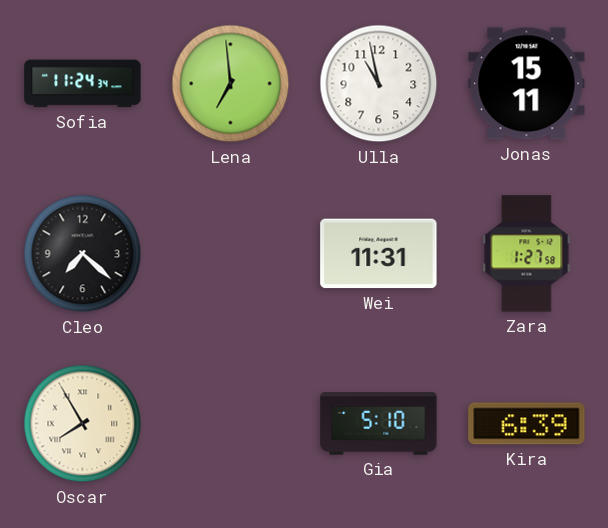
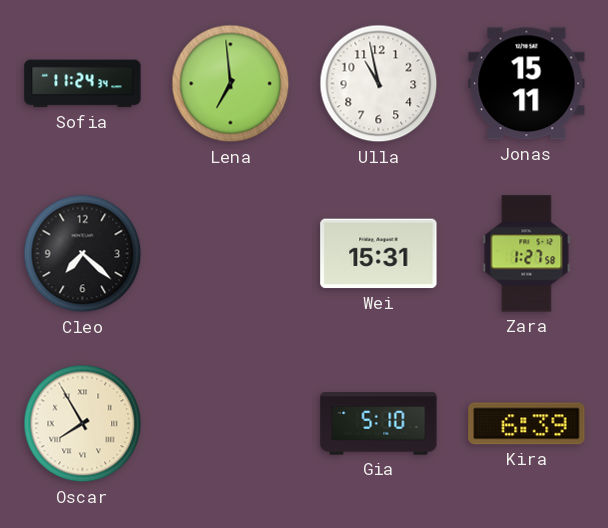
Wei: 11:31 -> 15:31
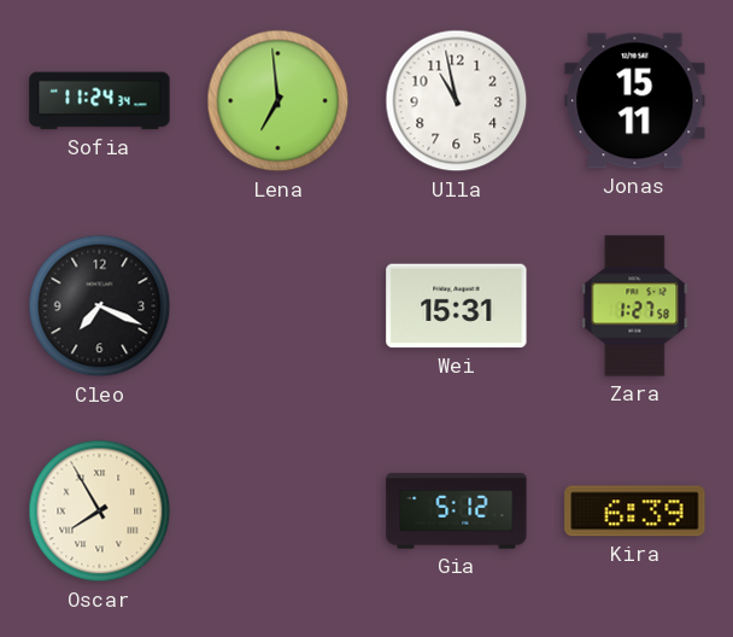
Cleo: 7:22 -> 7:19
Gia: 5:10 -> 5:12
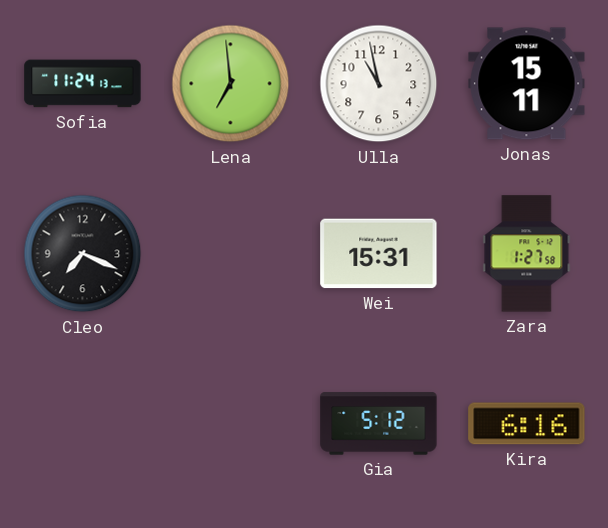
Sofia: 11:24:34 -> 11:24:13
Oscar: 7:55 -> none
Kira: 6:39 -> 6:16
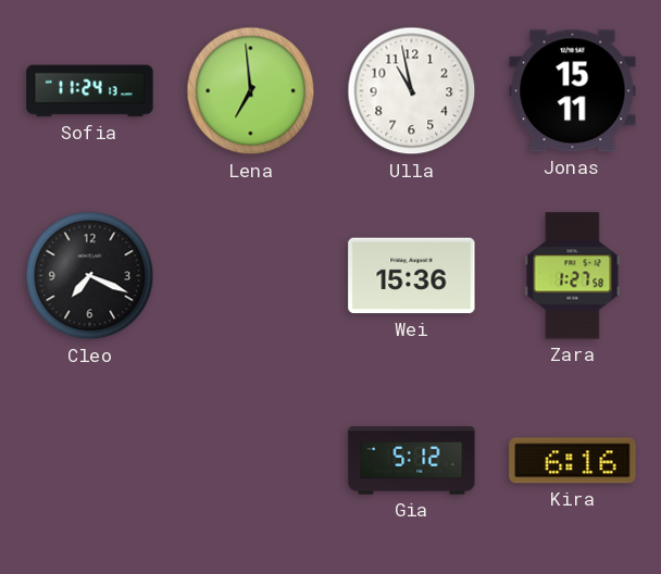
Wei: 15:31 -> 15:36
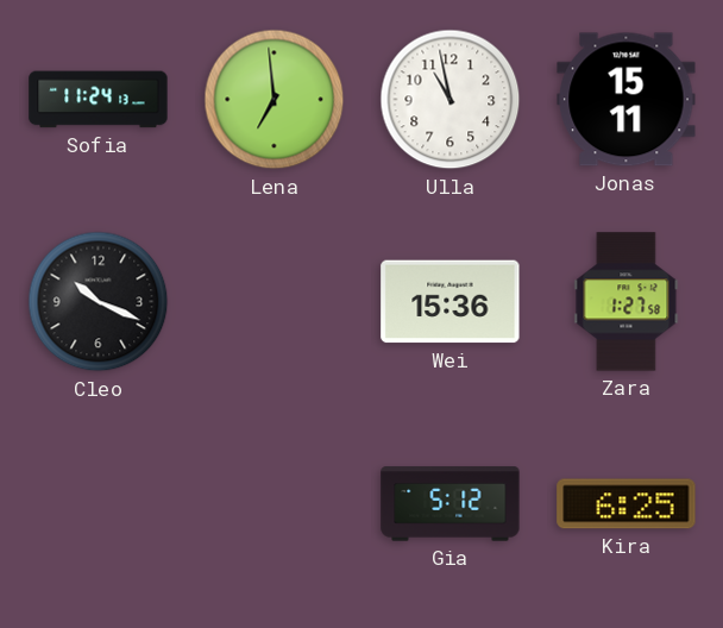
Cleo: 7:19 -> 10:19
Kira: 6:16 -> 6:25
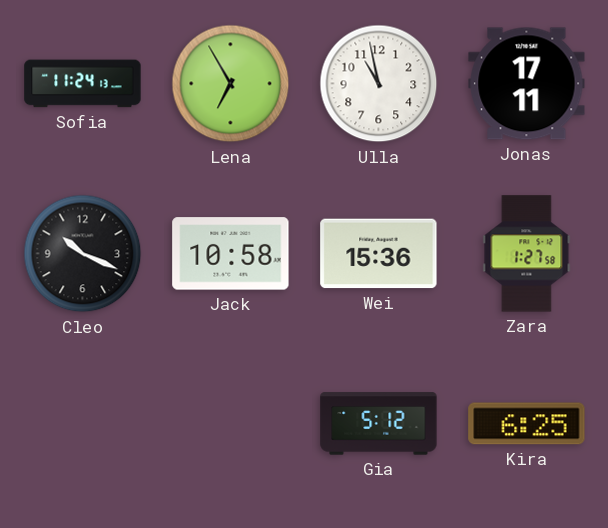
Lena: 6:59 -> 6:55
Jonas: 15:11 -> 17:11
Jack: none -> 10:58
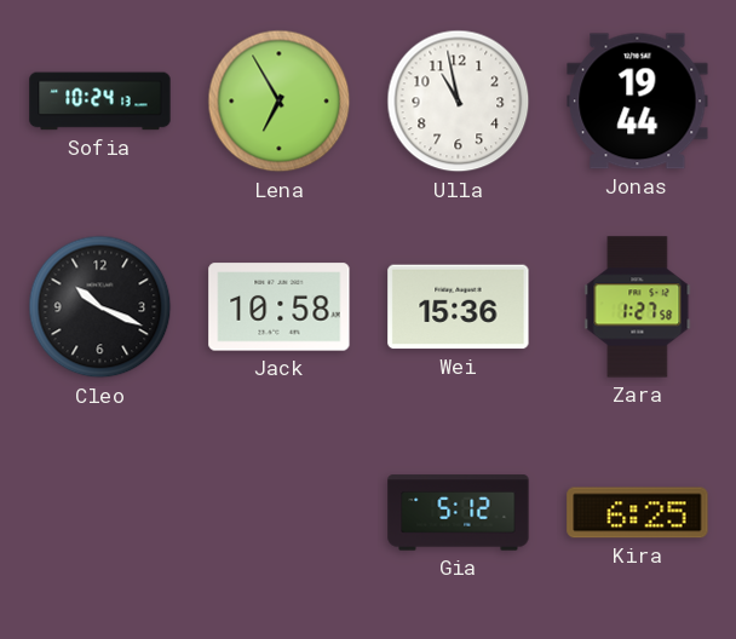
Sofia: 11:24 -> 10:24
Jonas: 17:11 -> 19:44
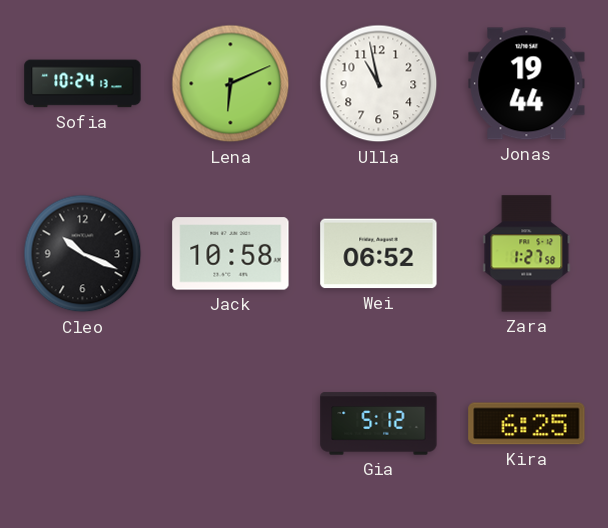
Lena: 6:55 -> 6:11
Wei: 15:36 -> 06:52
